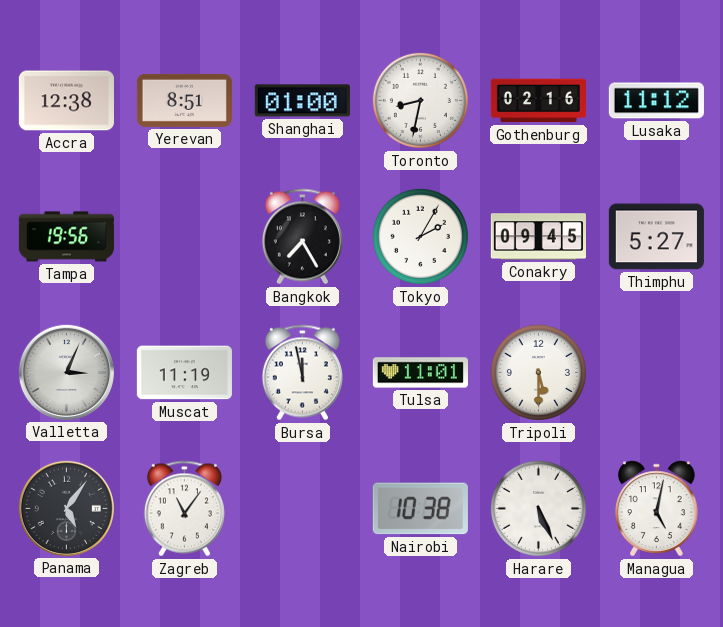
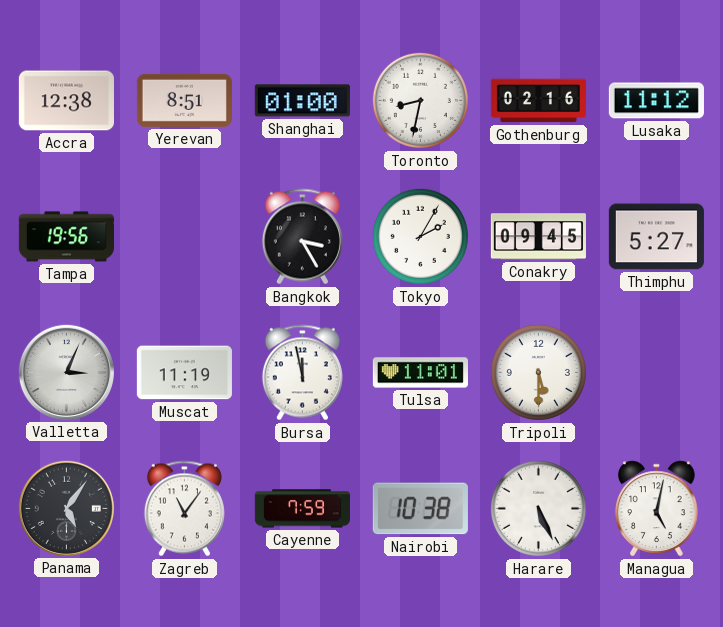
Bangkok: 7:25 -> 3:25
Cayenne: none -> 7:59
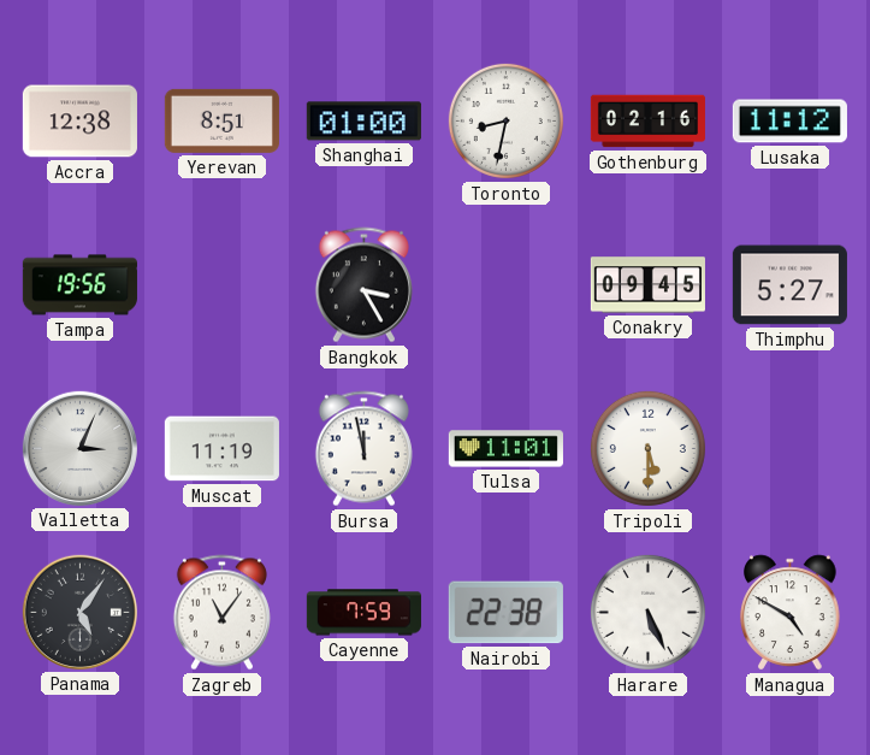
Tokyo: 2:05 -> none
Nairobi: 10:38 -> 22:38
Managua: 5:02 -> 4:50
